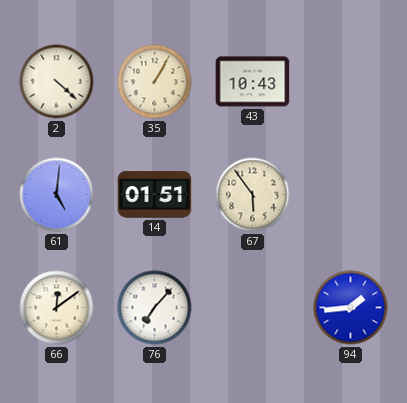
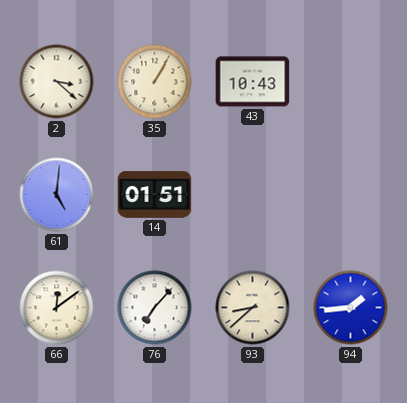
2: 4:22 -> 3:22
67: 5:54 -> none
93: none -> 8:38
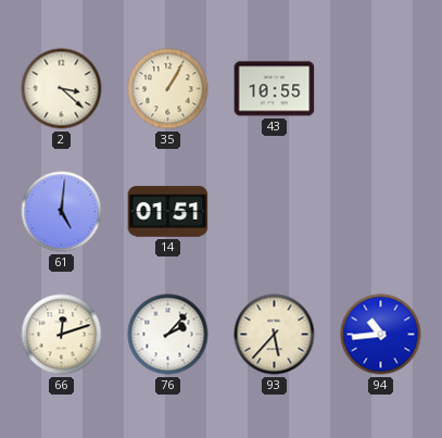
43: 10:43 -> 10:55
66: 12:09 -> 12:12
76: 7:07 -> 2:07
93: 8:38 -> 5:37
94: 1:44 -> 10:44
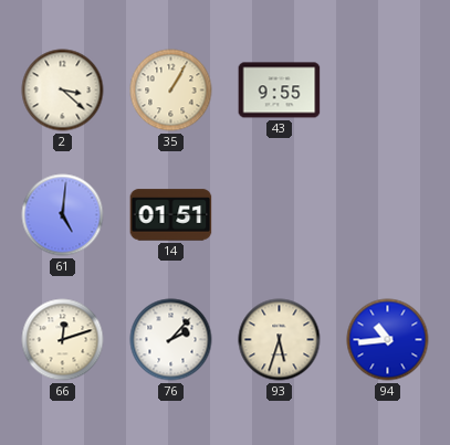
43: 10:55 -> 9:55
93: 5:37 -> 5:33
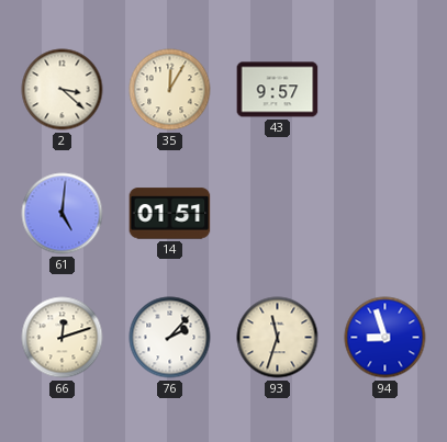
35: 1:05 -> 12:05
43: 9:55 -> 9:57
93: 5:33 -> 11:33
94: 10:44 -> 8:57
